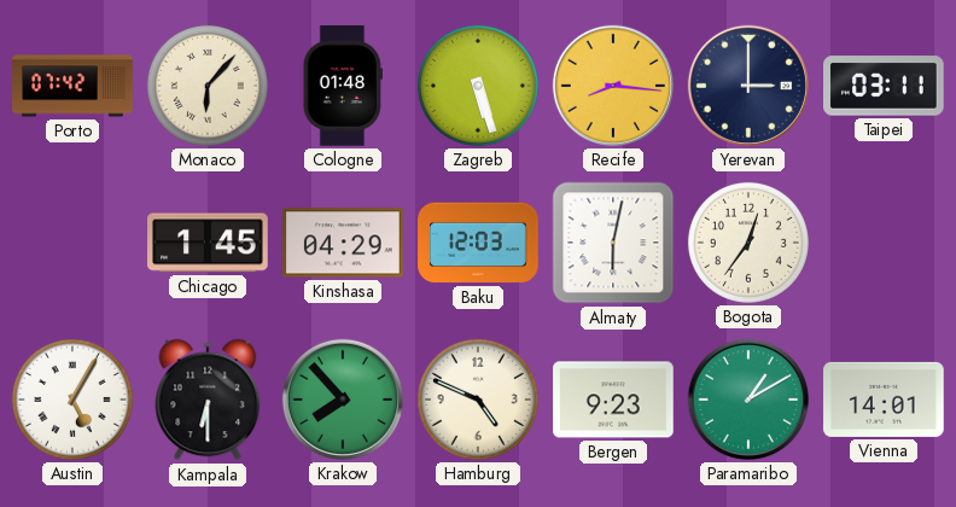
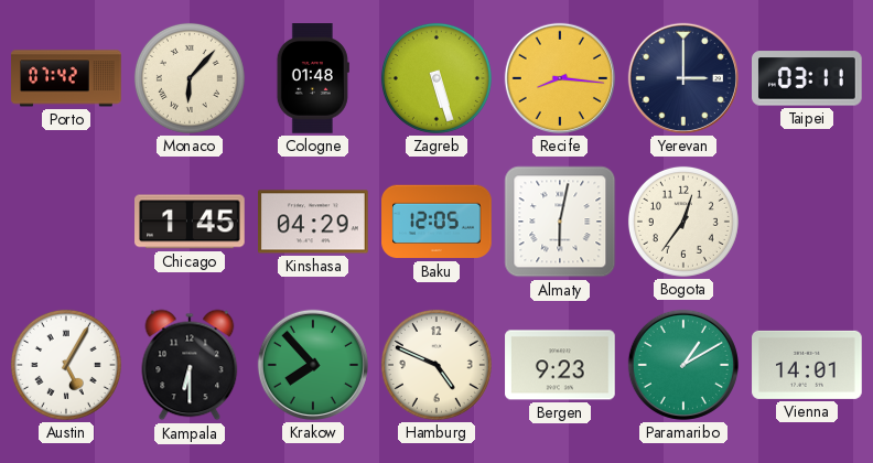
Baku: 12:03 -> 12:05
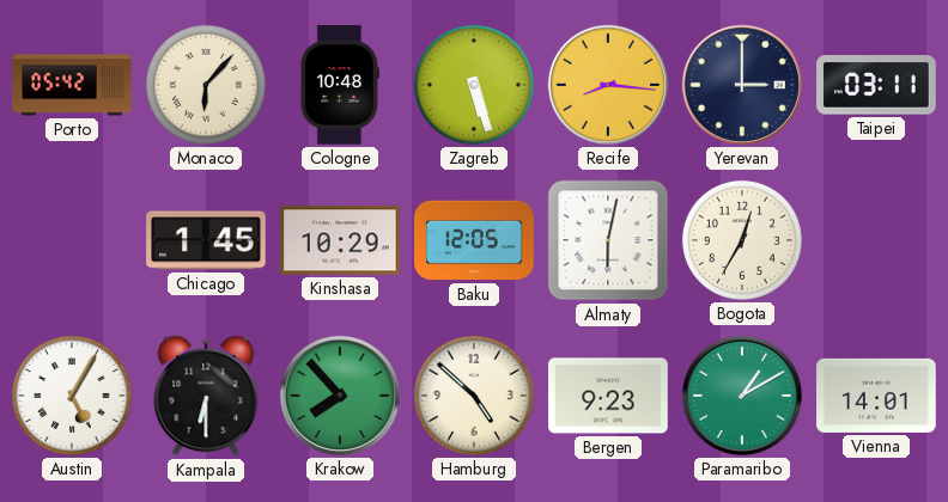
Porto: 07:42 -> 05:42
Cologne: 01:48 -> 10:48
Kinshasa: 04:29 -> 10:29
Bogota: 12:36 -> 12:35
Hamburg: 4:49 -> 4:52
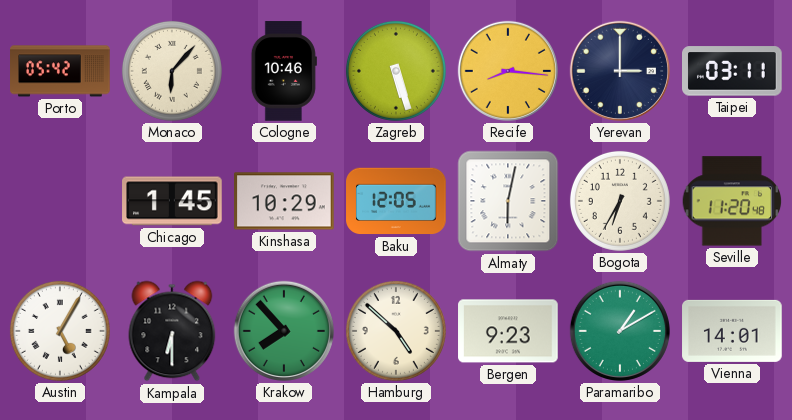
Cologne: 10:48 -> 10:46
Bogota: 12:35 -> 6:35
Seville: none -> 11:20
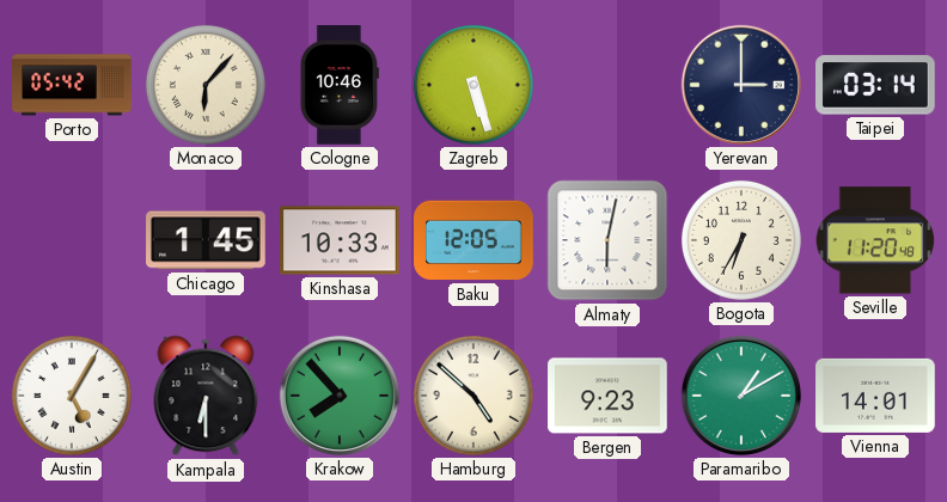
Recife: 8:16 -> none
Taipei: 03:11 -> 03:14
Kinshasa: 10:29 -> 10:33
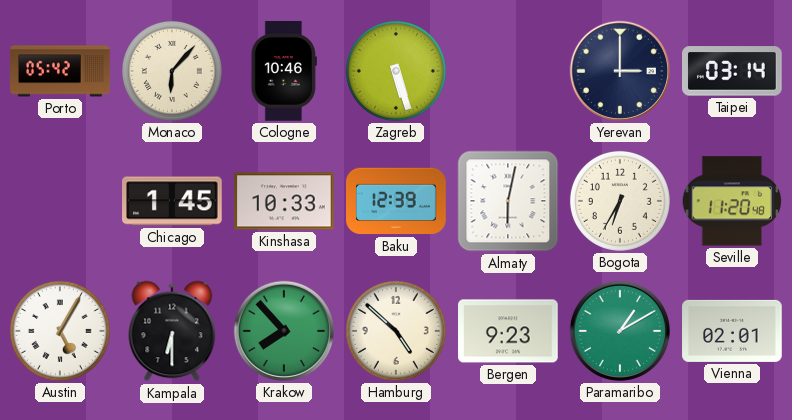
Baku: 12:05 -> 12:39
Vienna: 14:01 -> 02:01
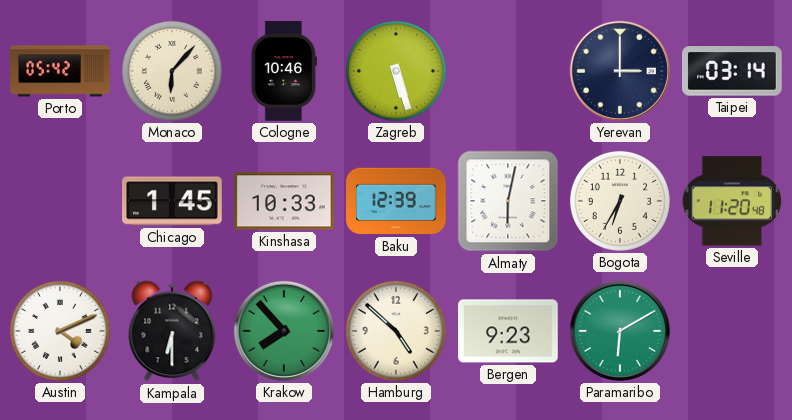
Austin: 5:05 -> 4:11
Paramaribo: 1:10 -> 6:10
Vienna: 02:01 -> none
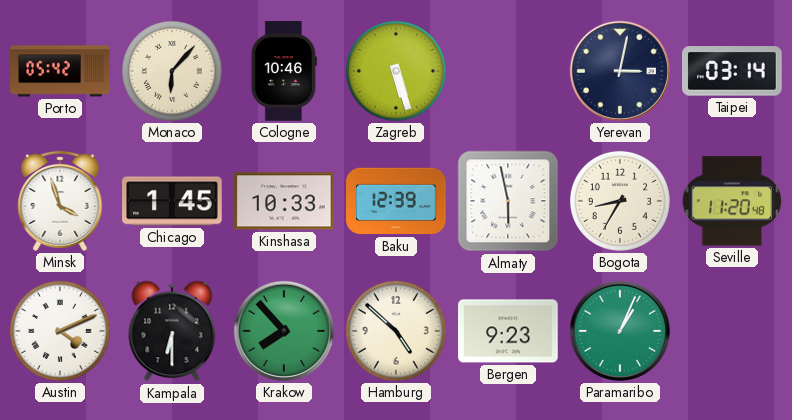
Yerevan: 3:00 -> 3:02
Minsk: none -> 3:57
Almaty: 6:02 -> 5:58
Bogota: 6:35 -> 8:35
Paramaribo: 6:10 -> 1:04
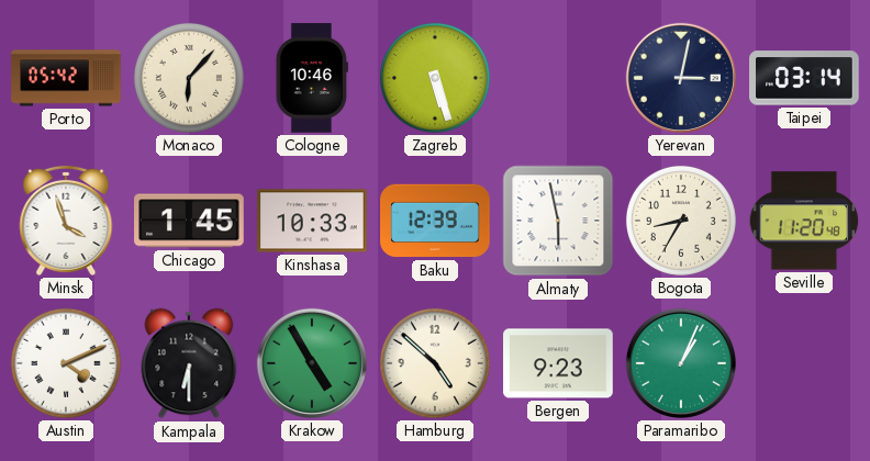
Krakow: 7:53 -> 4:55
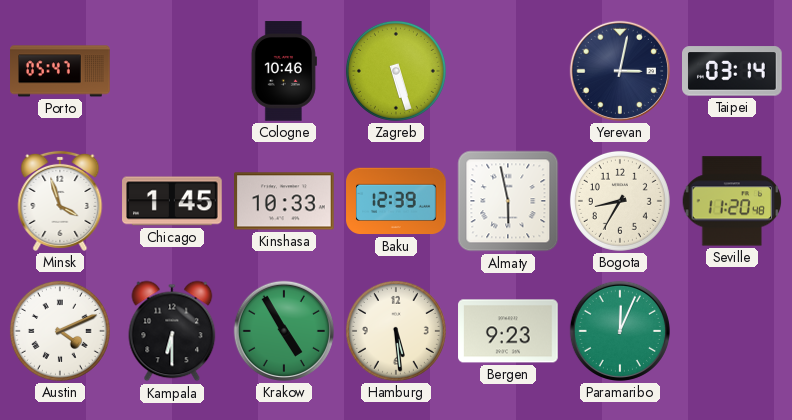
Porto: 05:42 -> 05:47
Monaco: 6:07 -> none
Hamburg: 4:52 -> 5:29
Paramaribo: 1:04 -> 12:04
